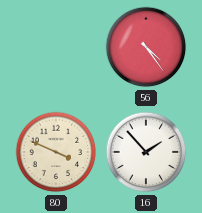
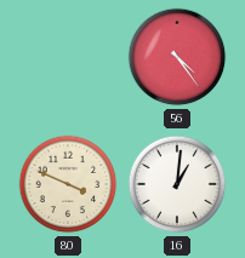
16: 1:53 -> 1:01
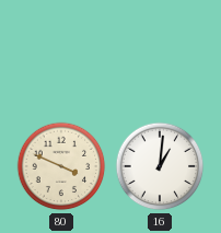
56: 4:24 -> none
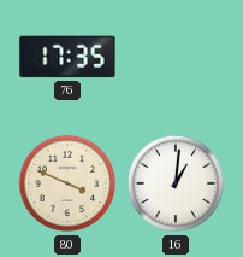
76: none -> 17:35
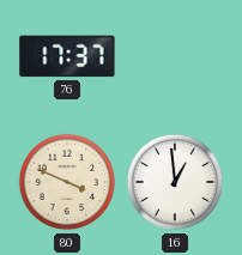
76: 17:35 -> 17:37
16: 1:01 -> 12:59
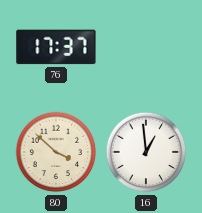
80: 3:49 -> 3:52
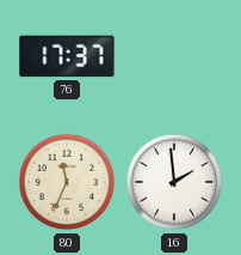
80: 3:52 -> 11:34
16: 12:59 -> 1:59
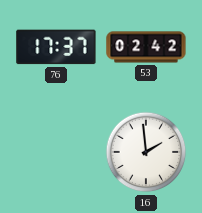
53: none -> 02:42
80: 11:34 -> none
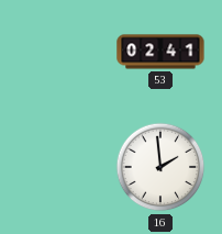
76: 17:37 -> none
53: 02:42 -> 02:41
